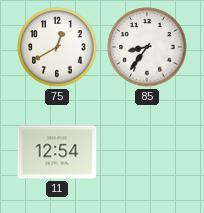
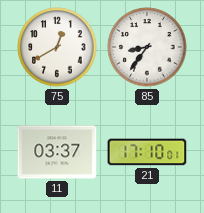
11: 12:54 -> 03:37
21: none -> 17:10
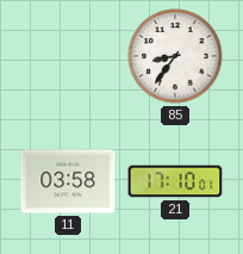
75: 12:40 -> none
11: 03:37 -> 03:58
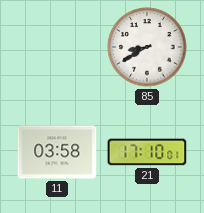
85: 8:36 -> 8:40
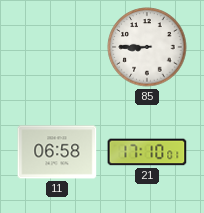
85: 8:40 -> 8:45
11: 03:58 -> 06:58
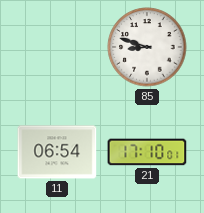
85: 8:45 -> 8:48
11: 06:58 -> 06:54
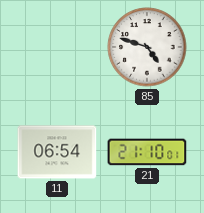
85: 8:48 -> 4:48
21: 17:10 -> 21:10
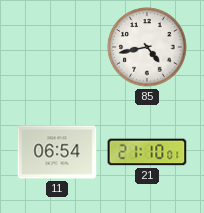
85: 4:48 -> 4:43
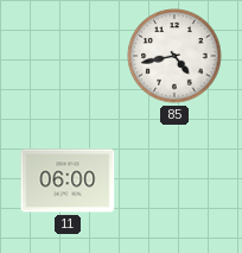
11: 06:54 -> 06:00
21: 21:10 -> none
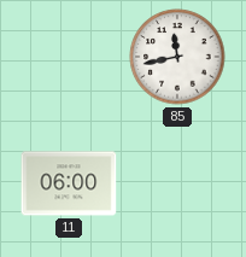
85: 4:43 -> 11:43
